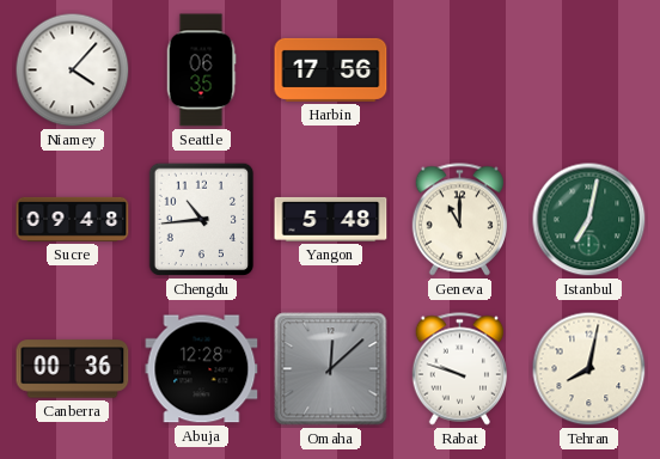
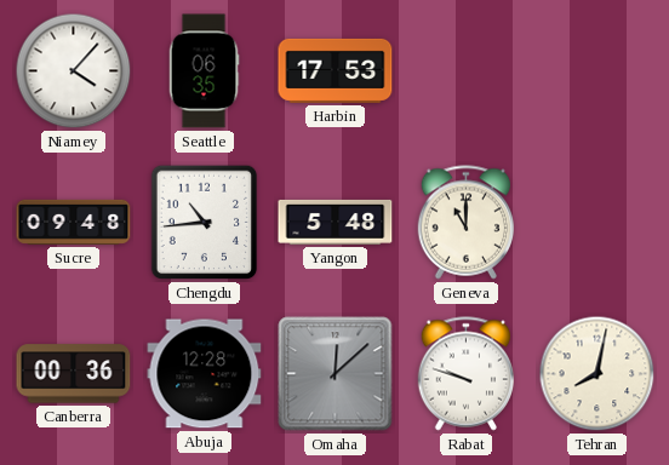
Harbin: 17:56 -> 17:53
Istanbul: 7:02 -> none
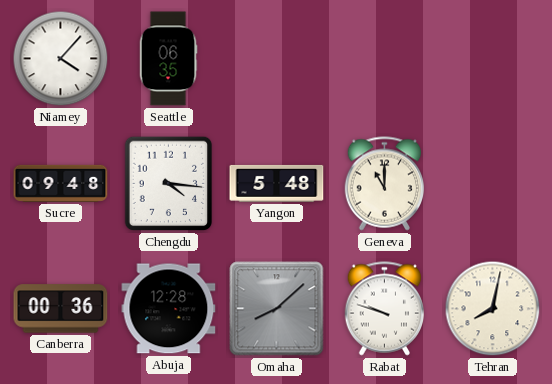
Harbin: 17:53 -> none
Chengdu: 10:44 -> 4:16
Omaha: 12:08 -> 8:08
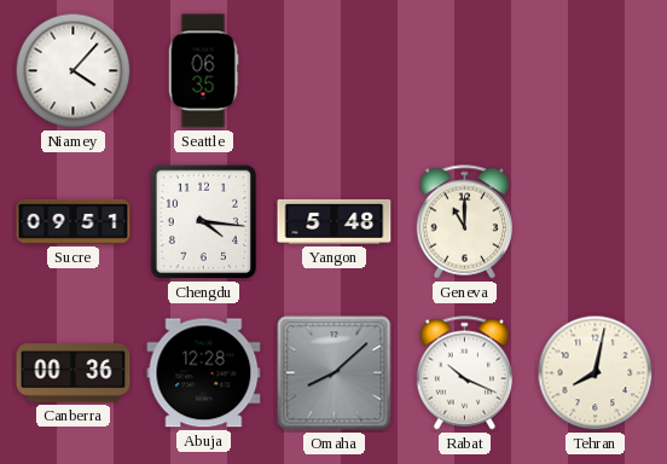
Sucre: 09:48 -> 09:51
Rabat: 9:48 -> 10:19
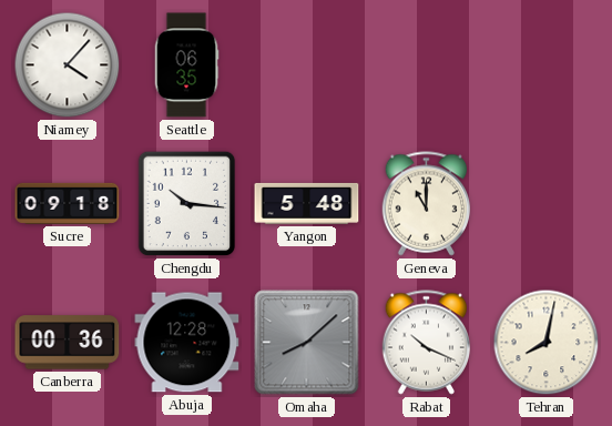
Sucre: 09:51 -> 09:18
Chengdu: 4:16 -> 10:16
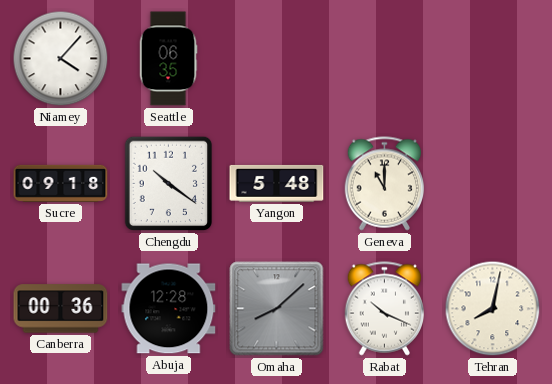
Chengdu: 10:16 -> 10:21
